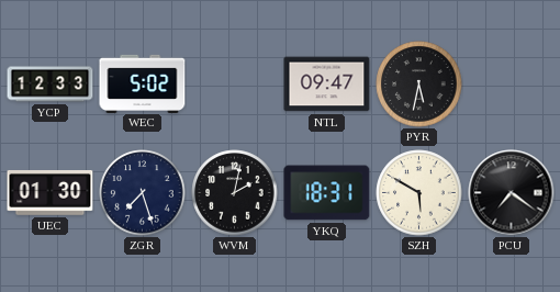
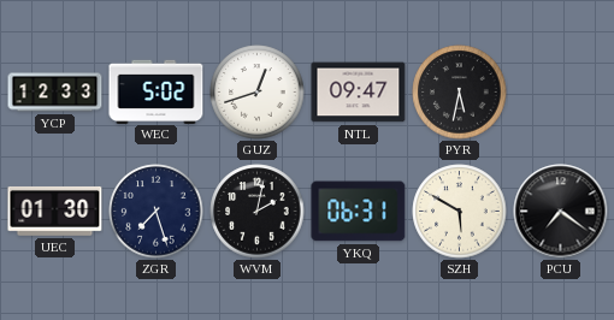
GUZ: none -> 12:42
YKQ: 18:31 -> 06:31
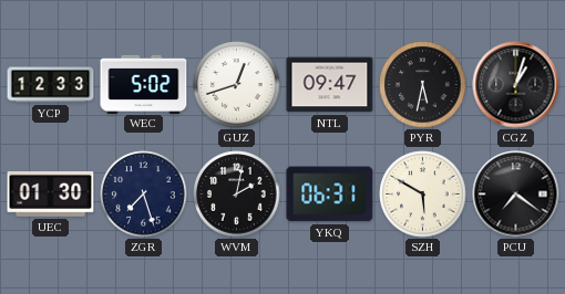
CGZ: none -> 1:03
